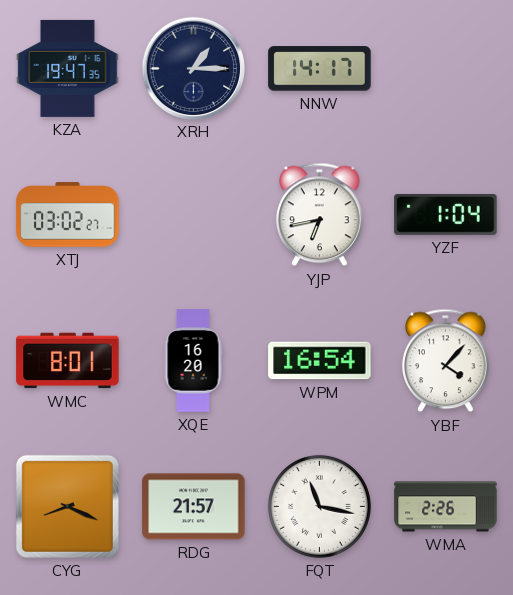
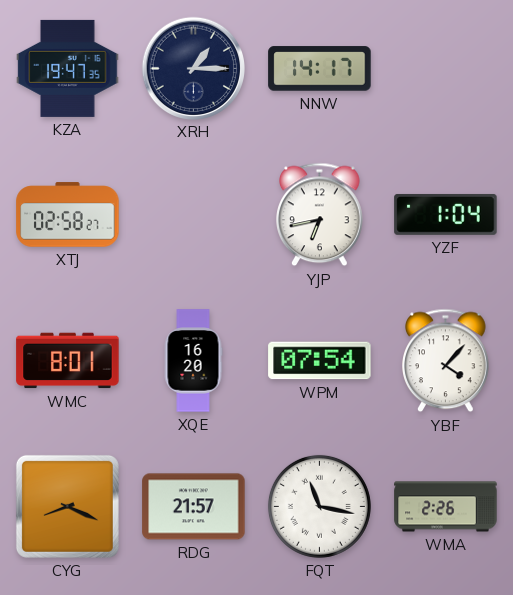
XTJ: 03:02 -> 02:58
WPM: 16:54 -> 07:54
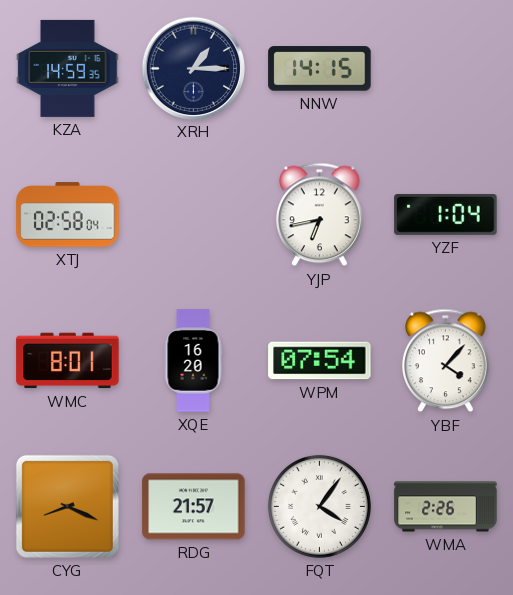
KZA: 19:47 -> 14:59
NNW: 14:17 -> 14:15
XTJ: 02:58:27 -> 02:58:04
FQT: 11:17 -> 4:06
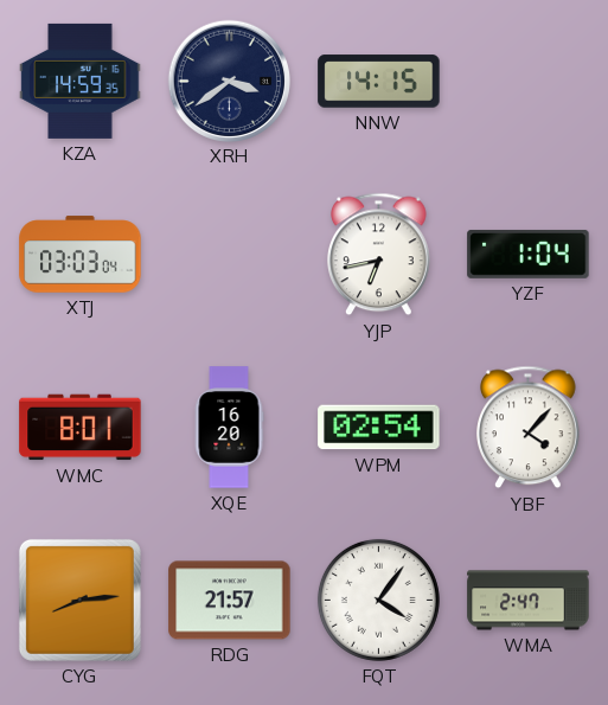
XRH: 1:15 -> 3:39
XTJ: 02:58 -> 03:03
WPM: 07:54 -> 02:54
CYG: 8:19 -> 8:14
WMA: 2:26 -> 2:47
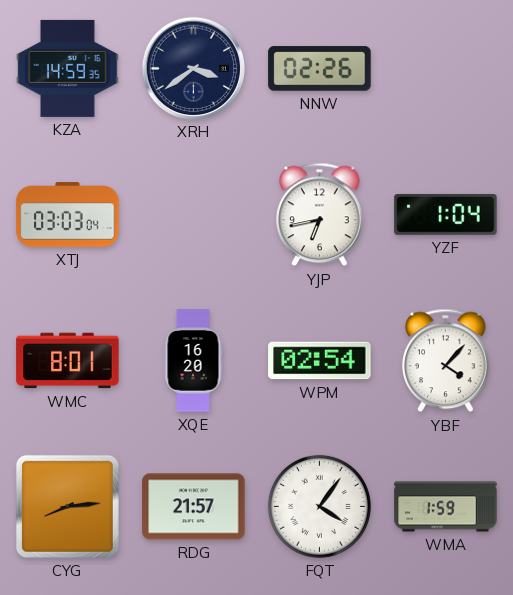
NNW: 14:15 -> 02:26
WMA: 2:47 -> 1:59
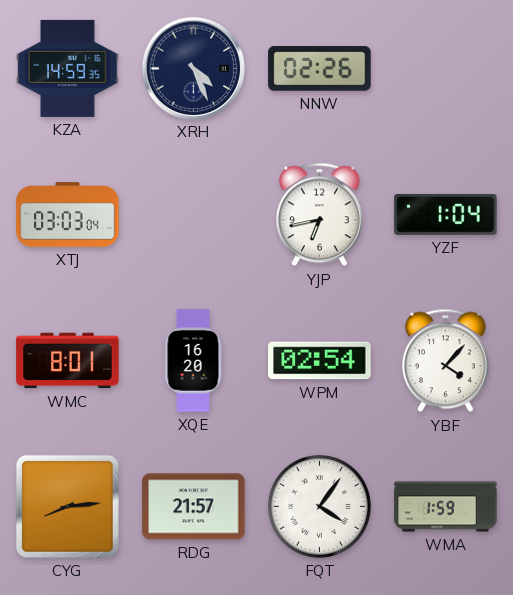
XRH: 3:39 -> 4:26
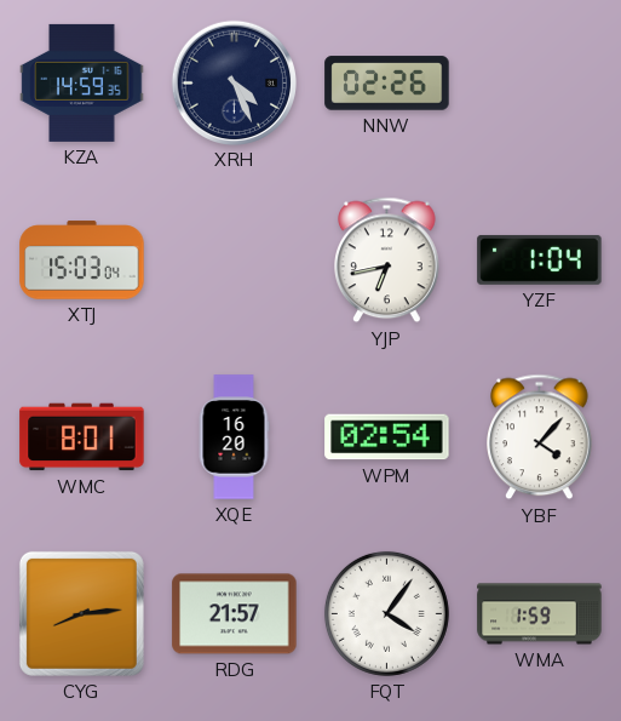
XTJ: 03:03 -> 15:03
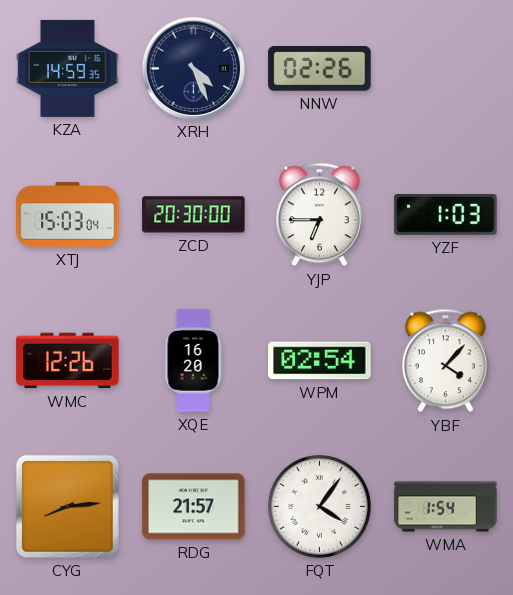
ZCD: none -> 20:30
YJP: 6:43 -> 6:45
YZF: 1:04 -> 1:03
WMC: 8:01 -> 12:26
WMA: 1:59 -> 1:54
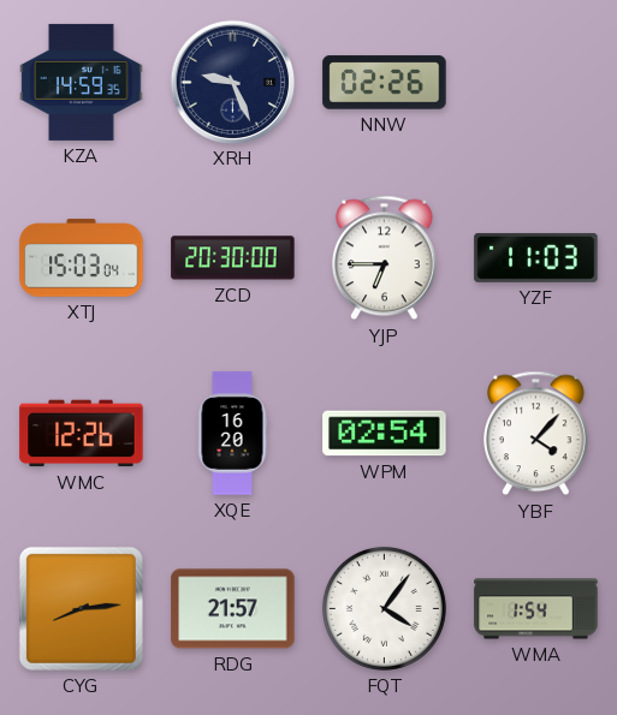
XRH: 4:26 -> 9:26
YZF: 1:03 -> 11:03
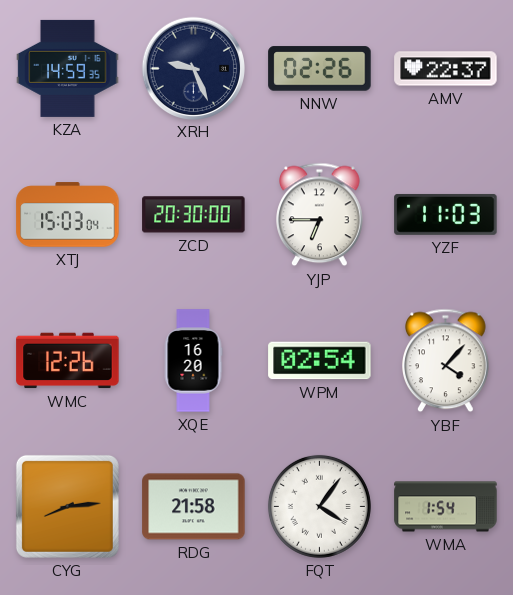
AMV: none -> 22:37
RDG: 21:57 -> 21:58
